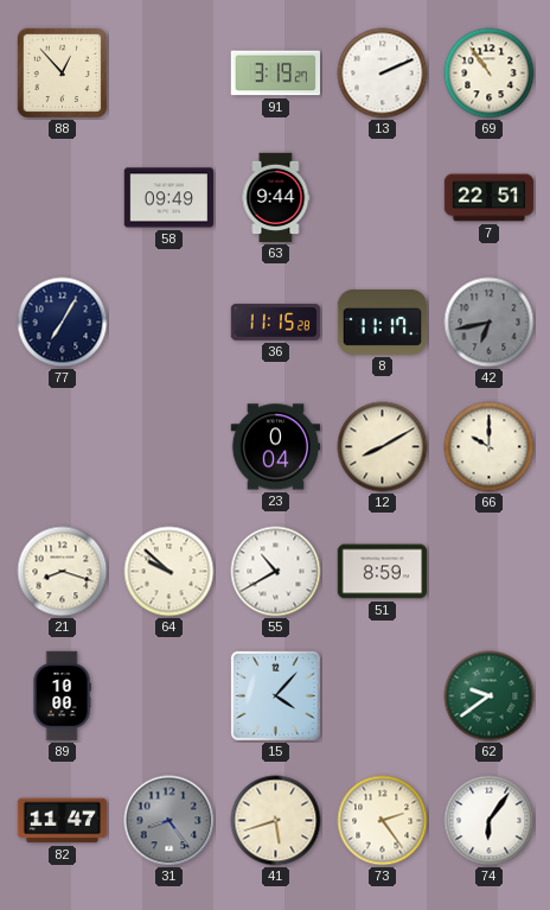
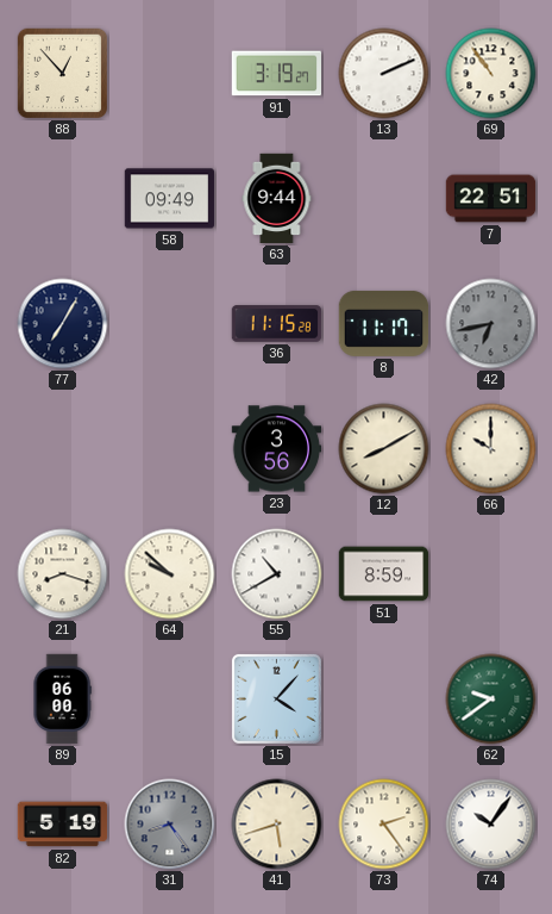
23: 0:04 -> 3:56
89: 10:00 -> 06:00
82: 11:47 -> 5:19
74: 6:06 -> 10:06
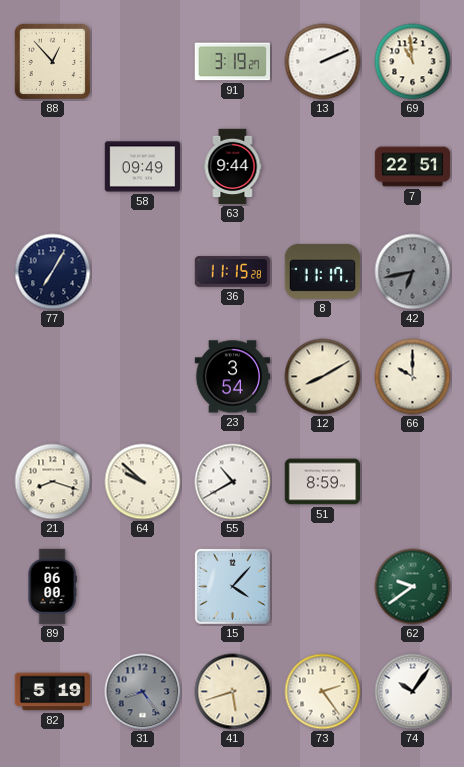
69: 10:54 -> 10:59
23: 3:56 -> 3:54
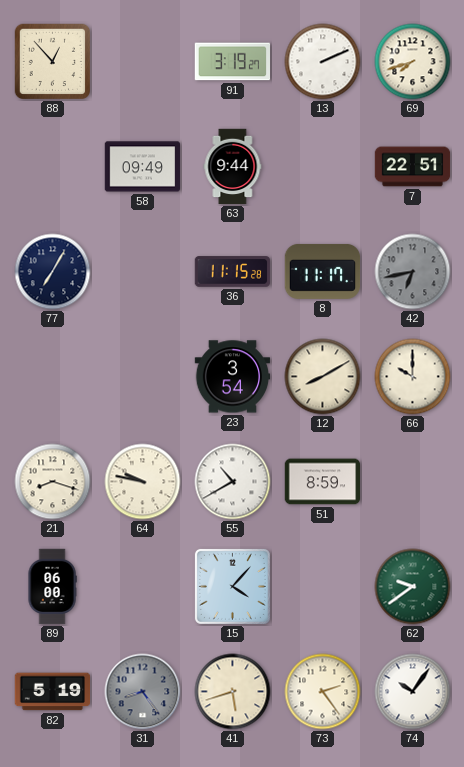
69: 10:59 -> 7:42
64: 9:52 -> 9:47
